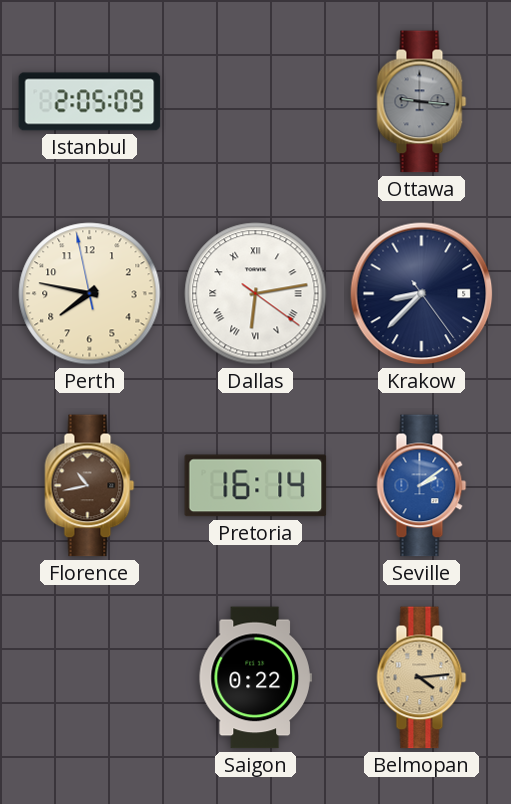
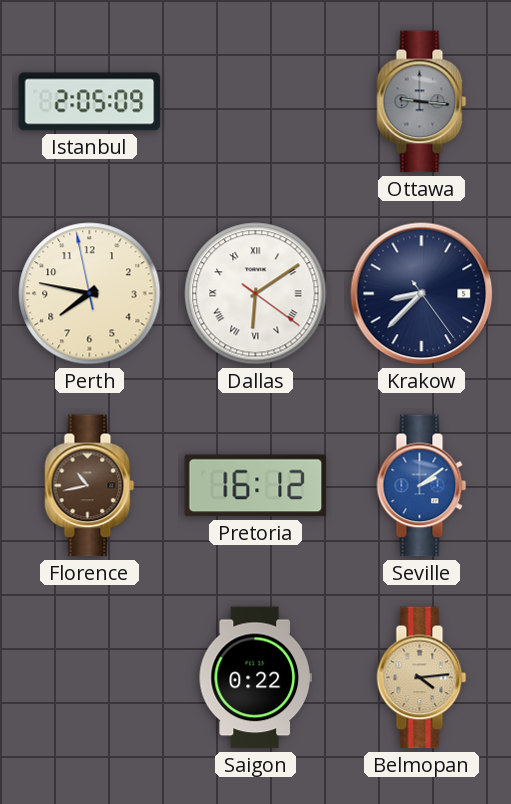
Dallas: 6:13 -> 6:09
Pretoria: 16:14 -> 16:12
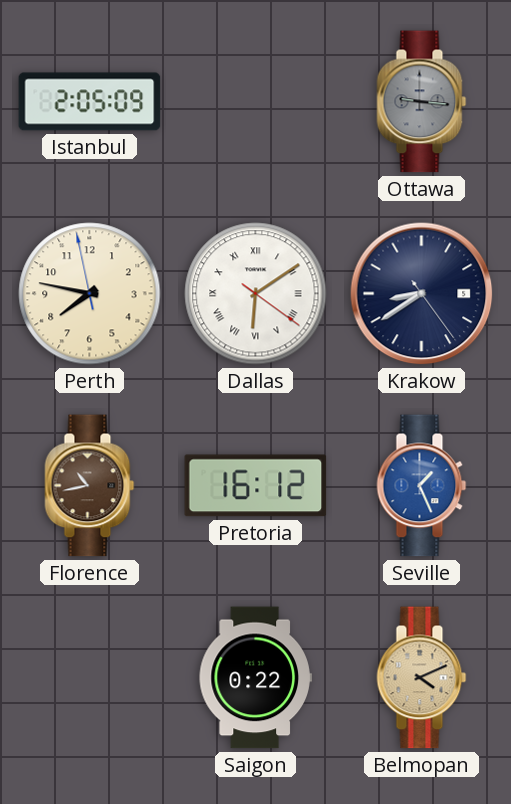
Krakow: 8:37 -> 8:39
Seville: 2:09 -> 1:26
Belmopan: 4:14 -> 4:11
